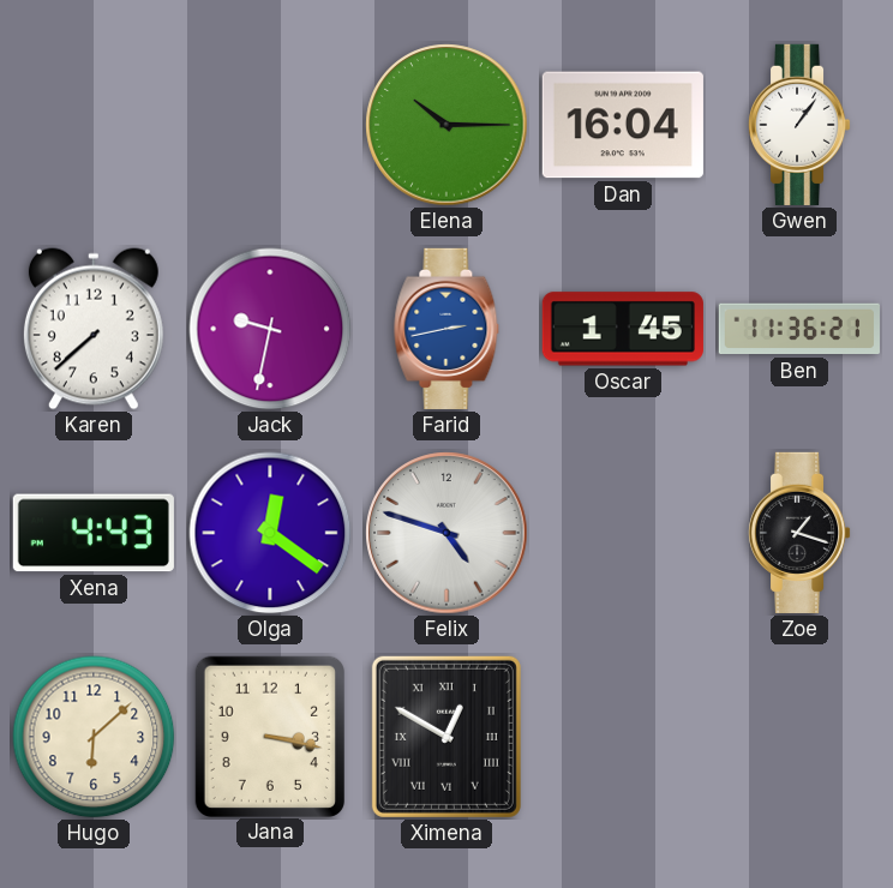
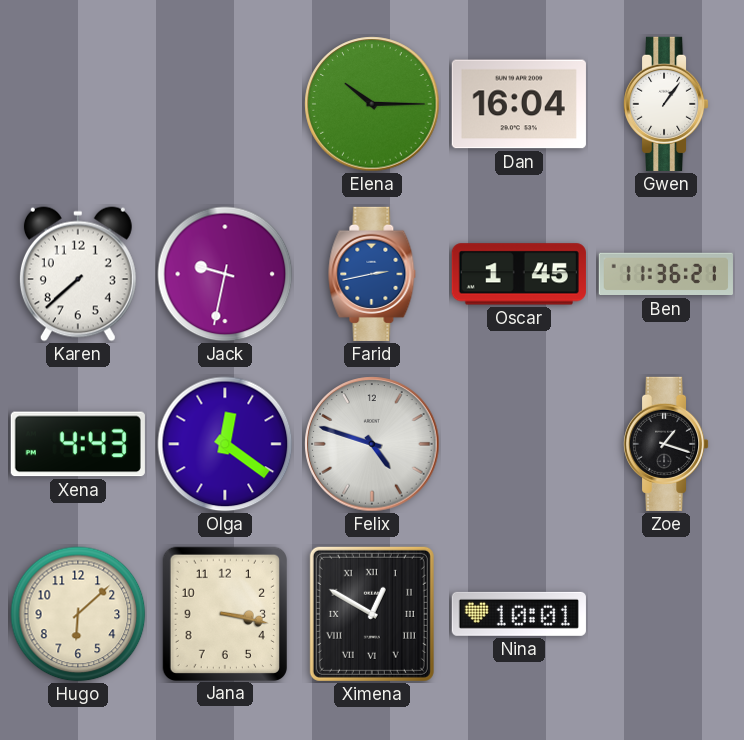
Nina: none -> 10:01
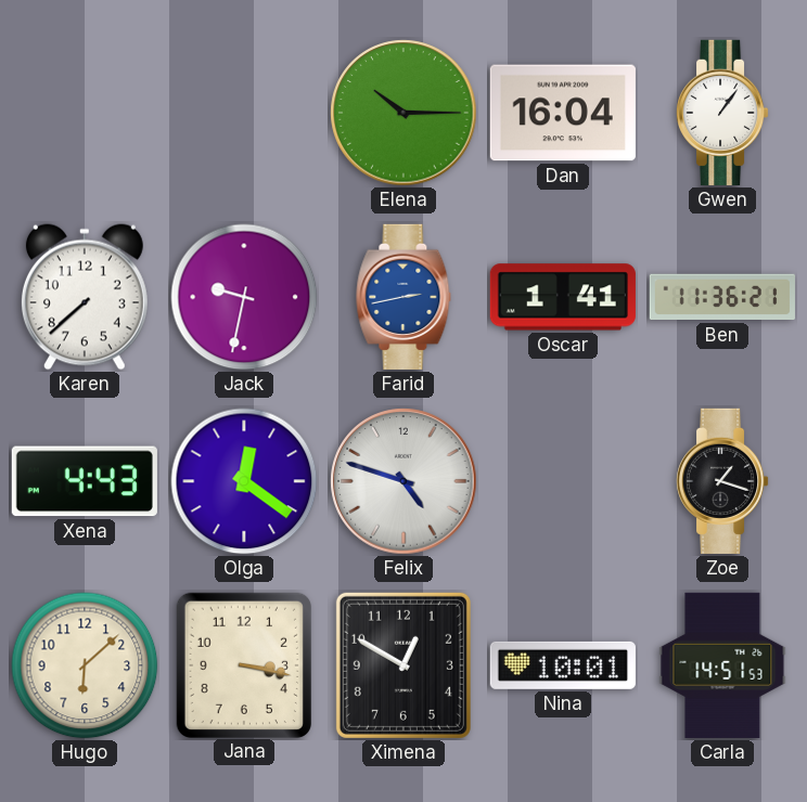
Oscar: 1:45 -> 1:41
Ximena numerals: Roman -> Arabic
Carla: none -> 14:51
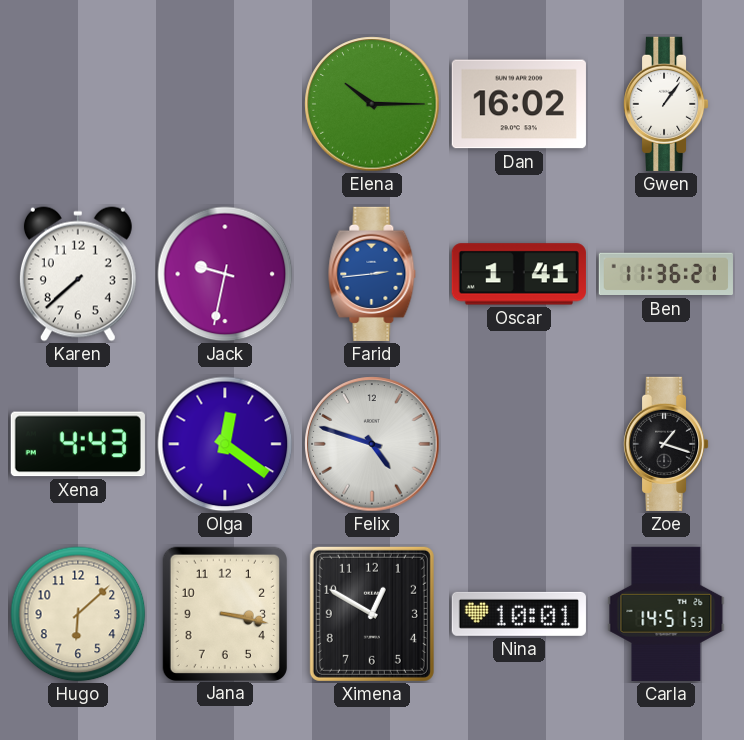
Dan: 16:04 -> 16:02
Farid: 2:43 -> 2:44
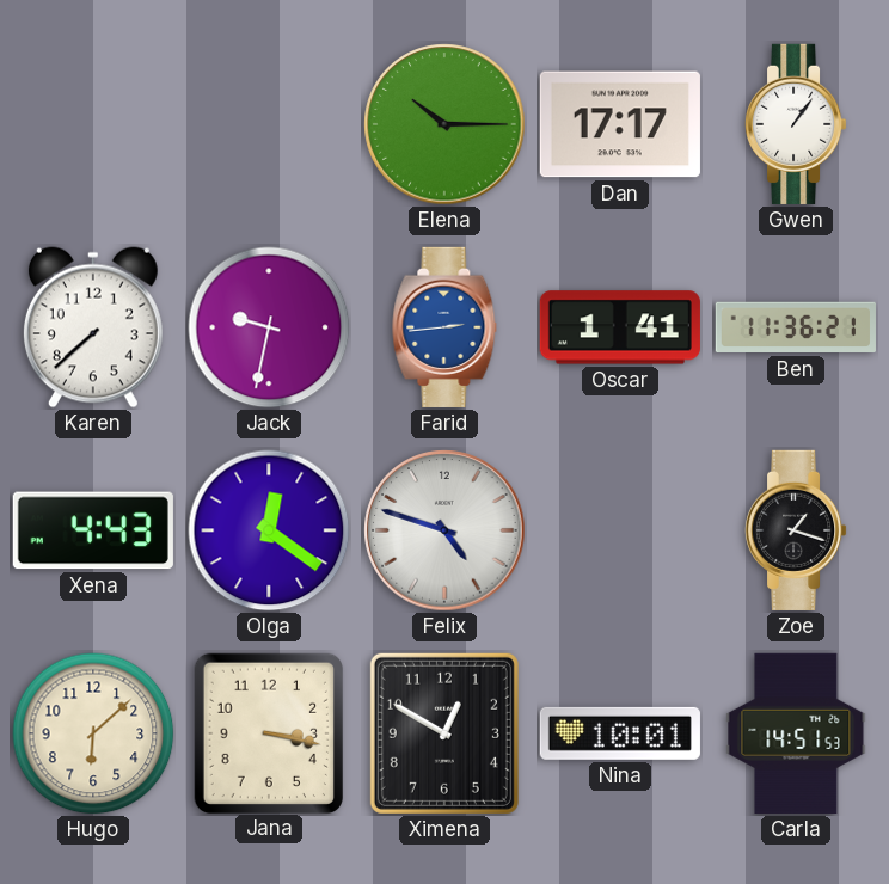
Dan: 16:02 -> 17:17
